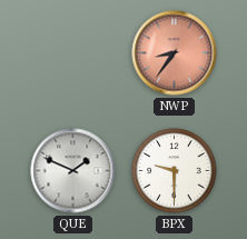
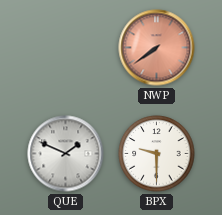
NWP: 8:36 -> 7:39
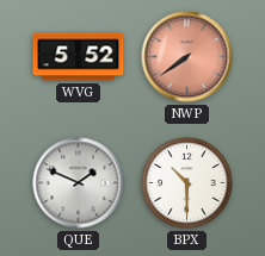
WVG: none -> 5:52
BPX: 9:30 -> 10:30
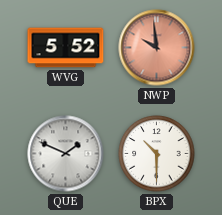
NWP: 7:39 -> 9:59
